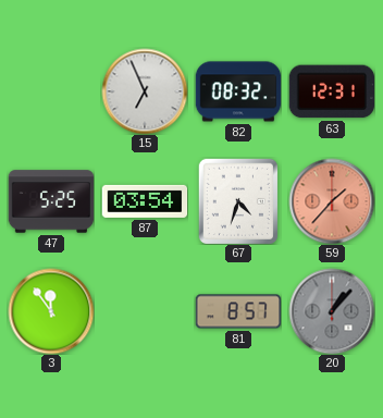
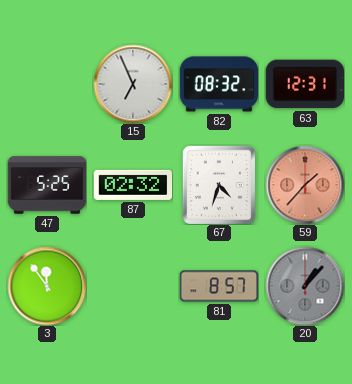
87: 03:54 -> 02:32
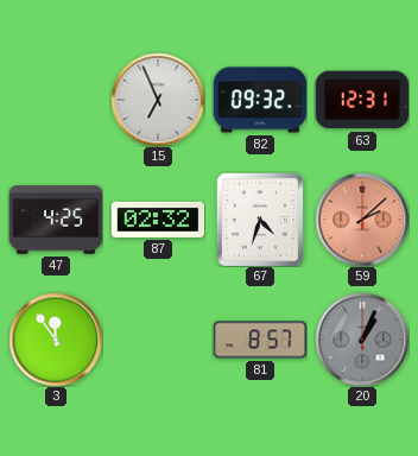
82: 08:32 -> 09:32
47: 5:25 -> 4:25
59: 1:37 -> 2:08
20: 1:07 -> 1:04
